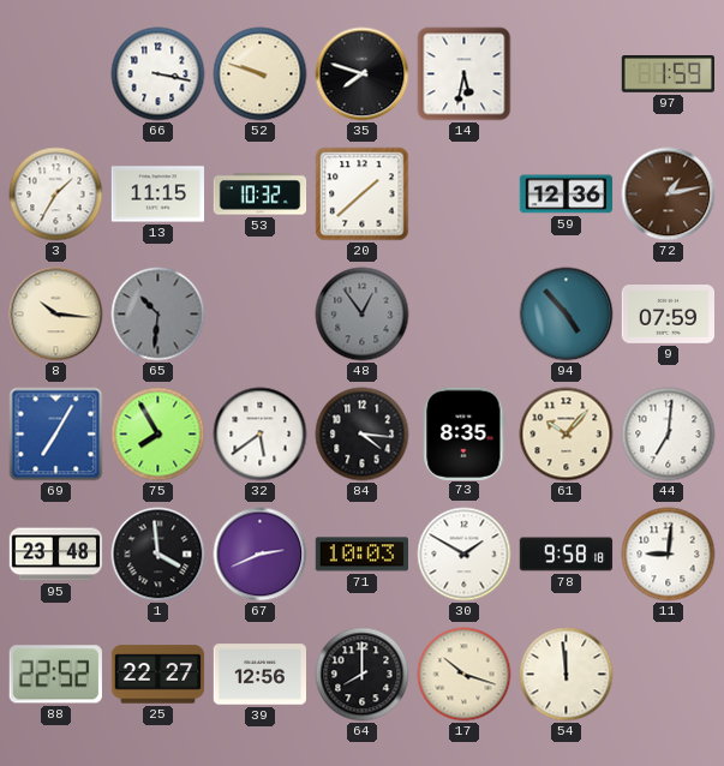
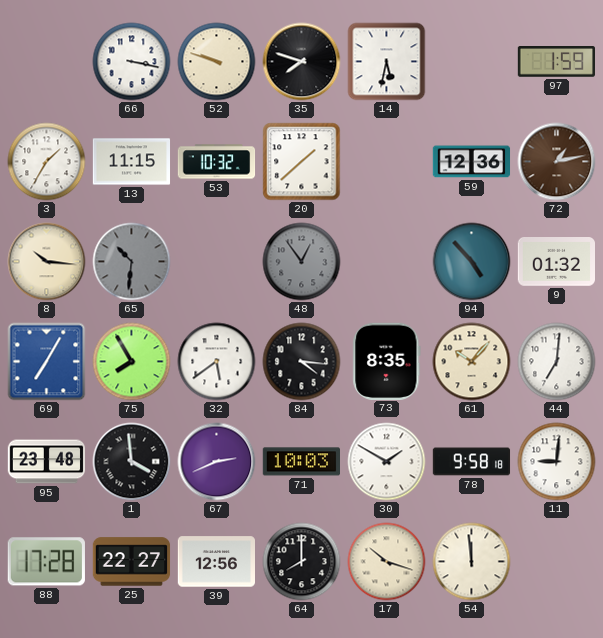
9: 07:59 -> 01:32
88: 22:52 -> 17:28
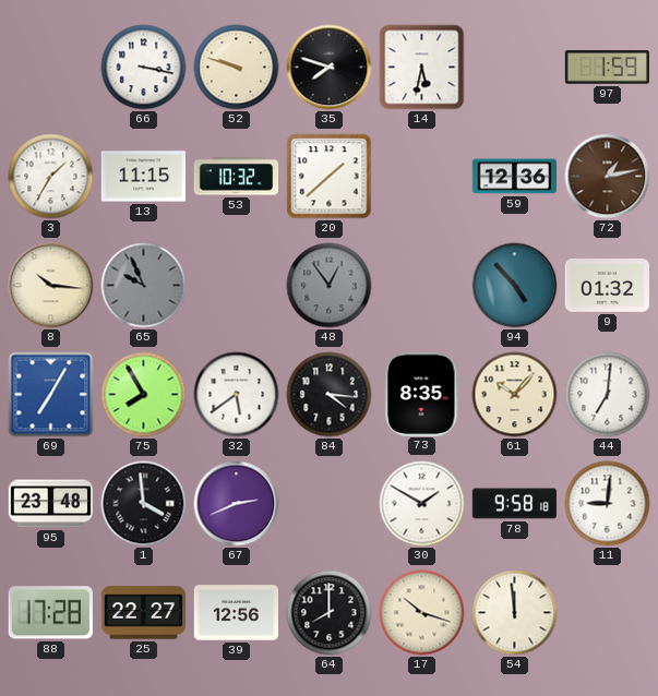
65: 10:31 -> 9:56
71: 10:03 -> none
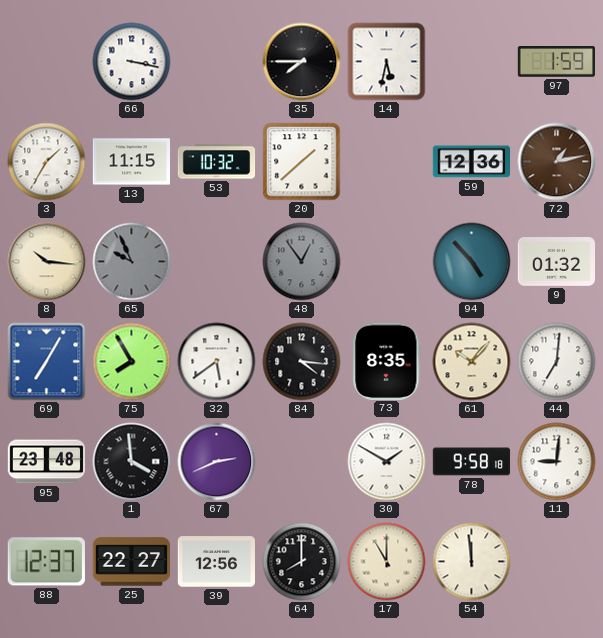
52: 9:48 -> none
35: 7:48 -> 7:45
88: 17:28 -> 12:37
17: 10:18 -> 11:00
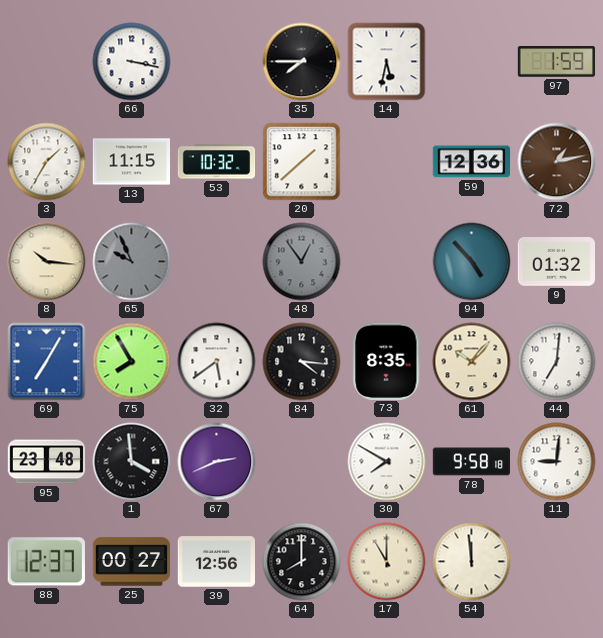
30: 1:50 -> 7:50
25: 22:27 -> 00:27
